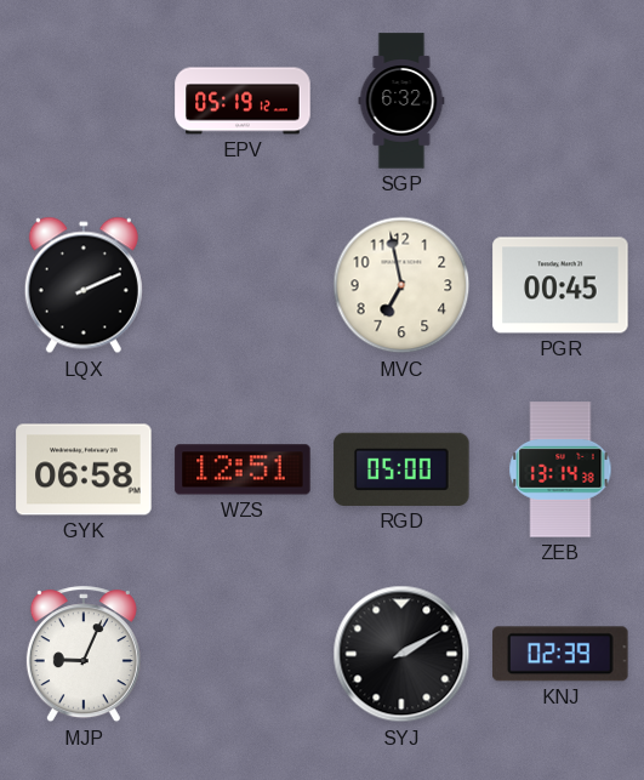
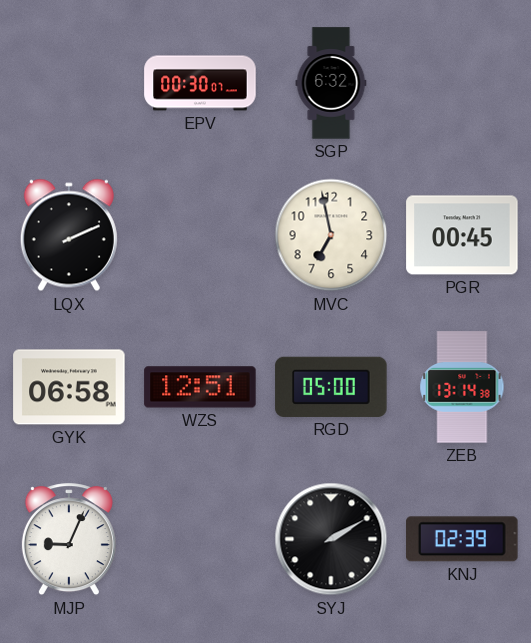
EPV: 05:19 -> 00:30
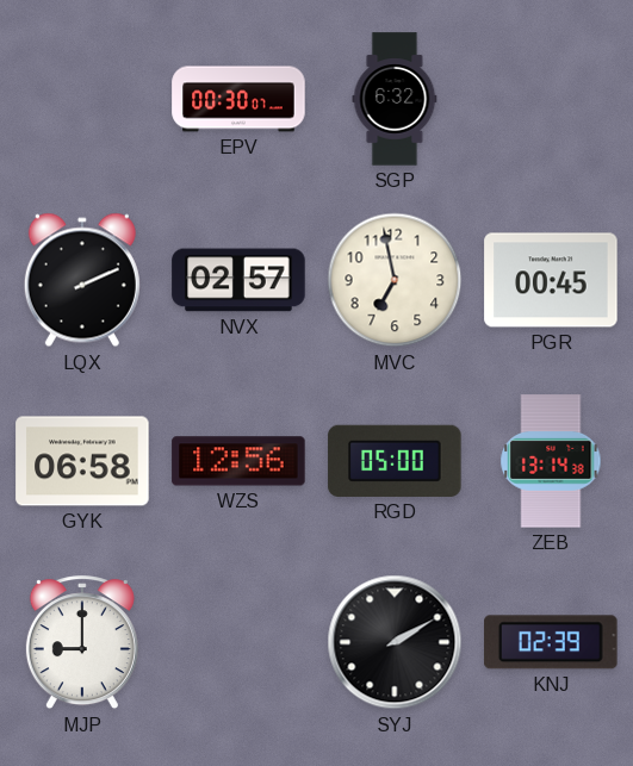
NVX: none -> 02:57
WZS: 12:51 -> 12:56
MJP: 9:04 -> 9:00
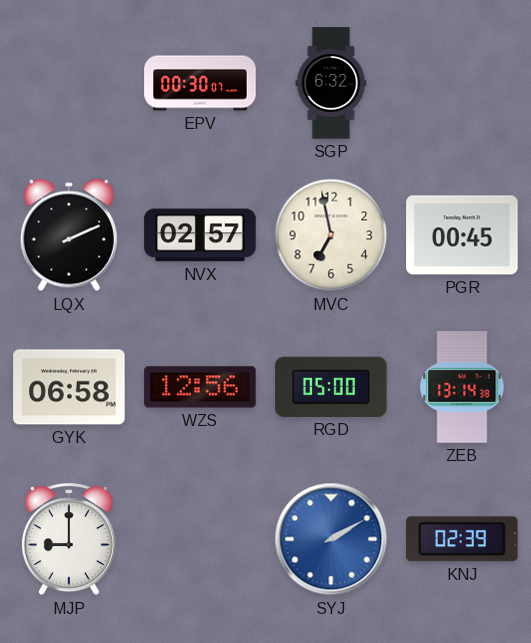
SYJ dial: black -> blue
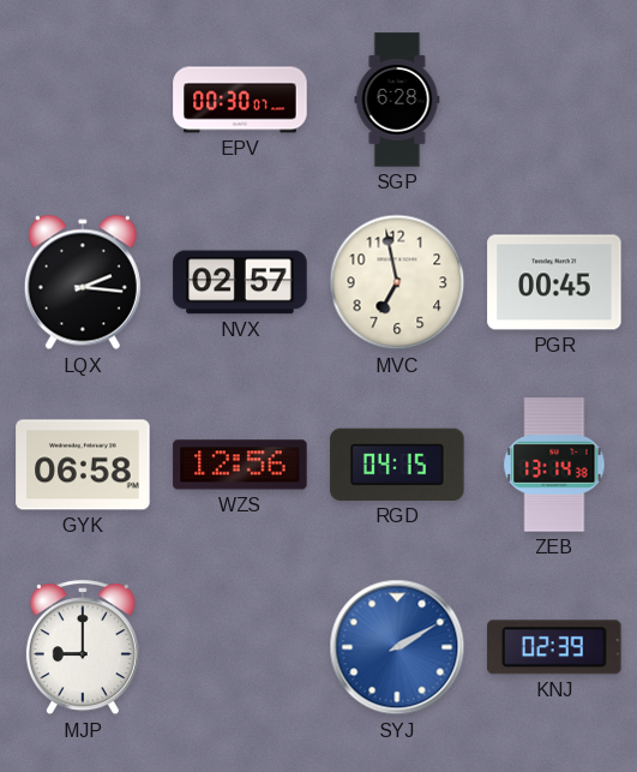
SGP: 6:32 -> 6:28
LQX: 2:11 -> 2:16
RGD: 05:00 -> 04:15
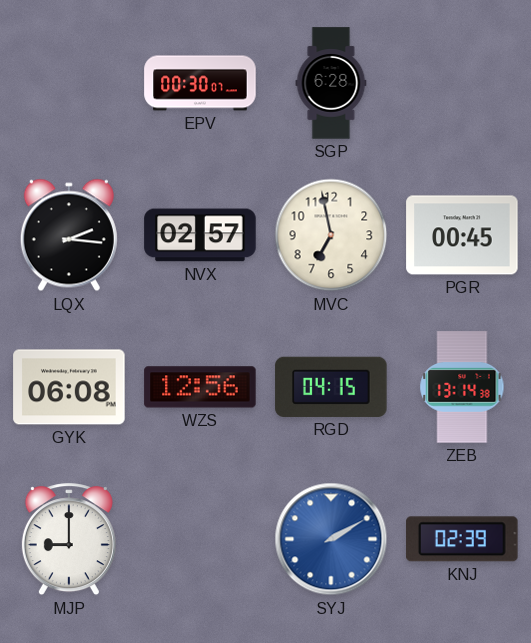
GYK: 06:58 -> 06:08
